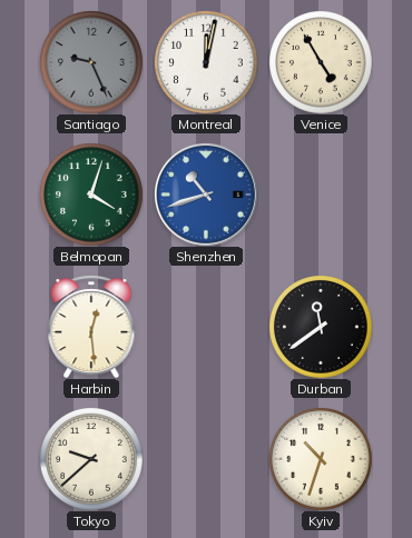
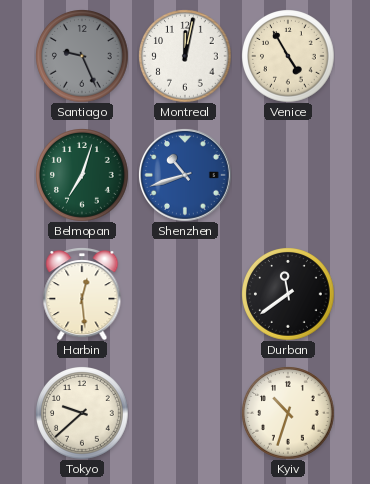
Belmopan: 4:03 -> 7:03
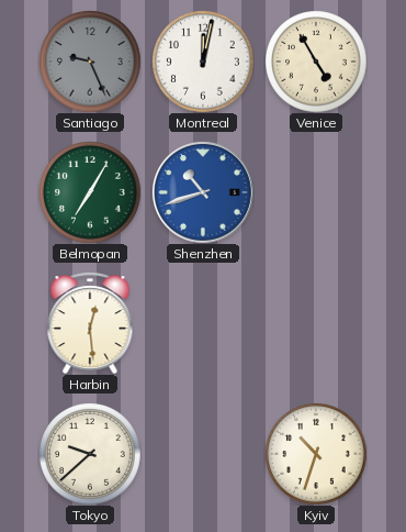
Belmopan: 7:03 -> 7:05
Durban: 11:39 -> none
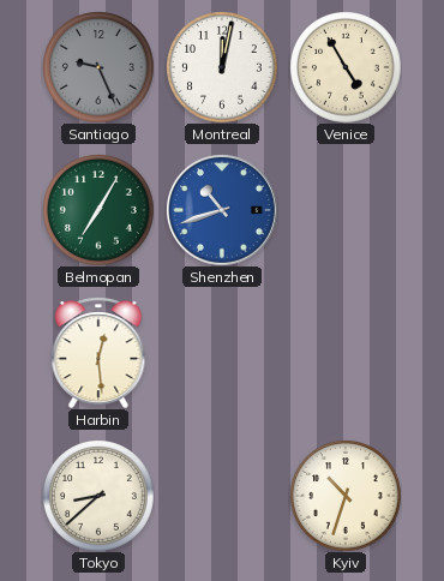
Tokyo: 9:38 -> 8:38
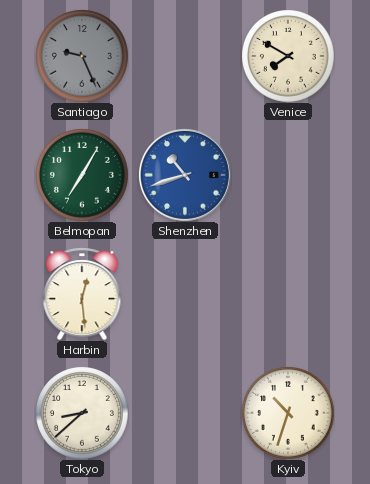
Montreal: 12:02 -> none
Venice: 4:55 -> 7:50
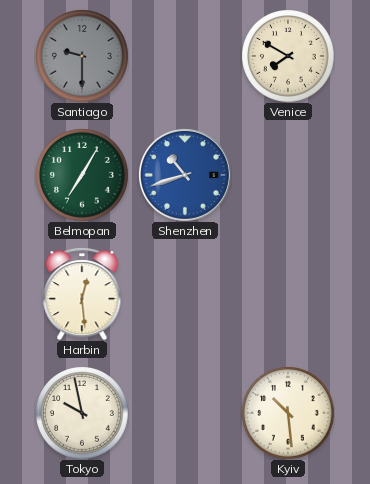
Santiago: 9:26 -> 9:30
Tokyo: 8:38 -> 9:58
Kyiv: 10:33 -> 10:29
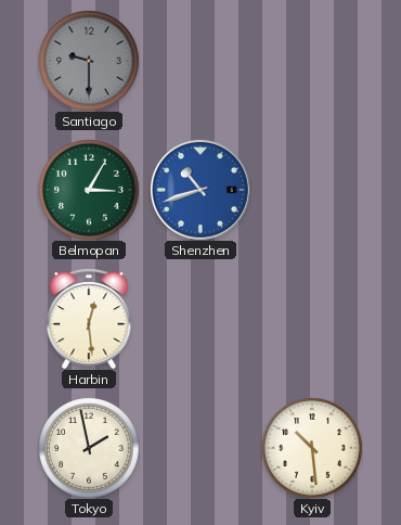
Venice: 7:50 -> none
Belmopan: 7:05 -> 3:05
Tokyo: 9:58 -> 1:58
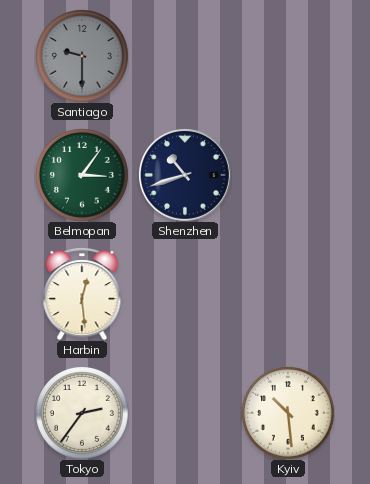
Belmopan: 3:05 -> 3:06
Shenzhen dial: blue -> navy
Tokyo: 1:58 -> 2:36
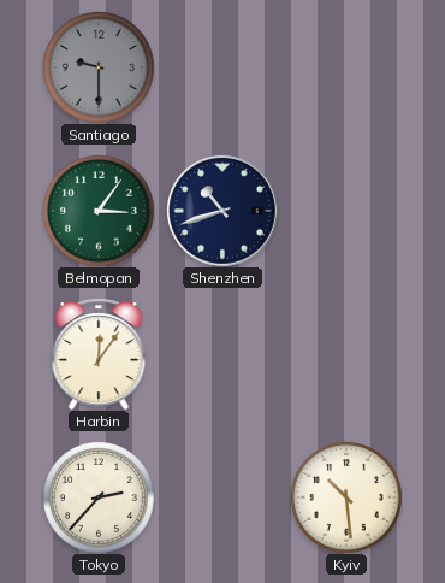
Harbin: 12:29 -> 12:06
Tokyo: 2:36 -> 2:37
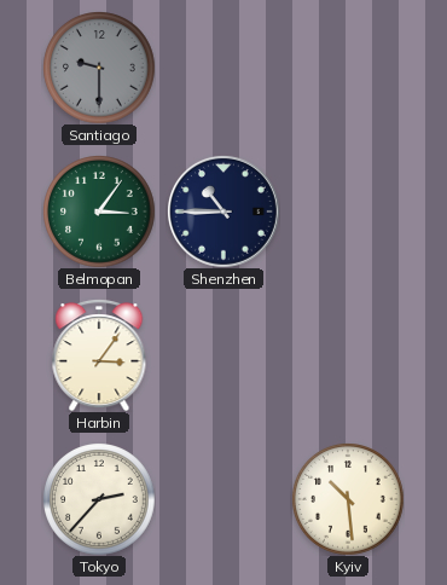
Shenzhen: 10:42 -> 10:45
Harbin: 12:06 -> 3:06
